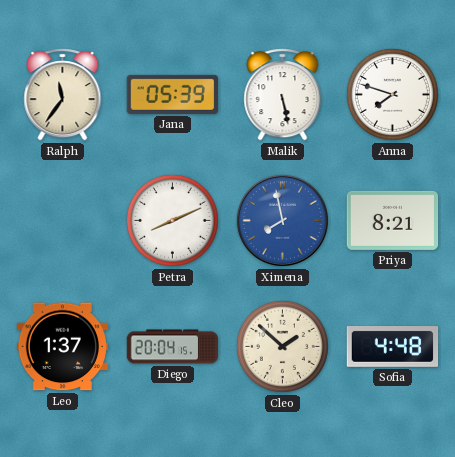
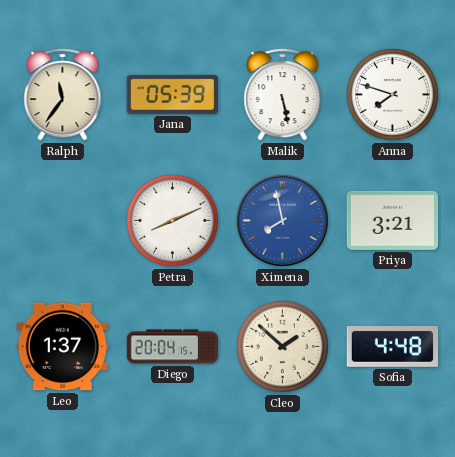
Priya: 8:21 -> 3:21
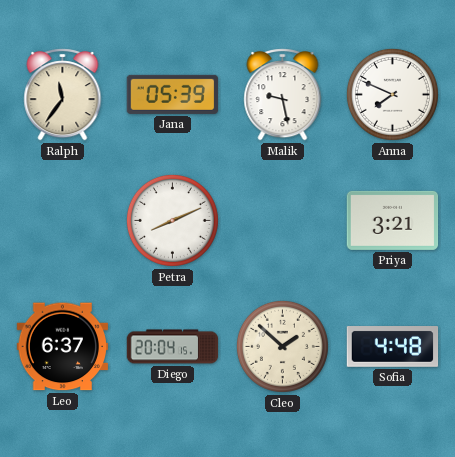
Malik: 5:28 -> 9:28
Anna: 7:48 -> 7:49
Ximena: 7:58 -> none
Leo: 1:37 -> 6:37
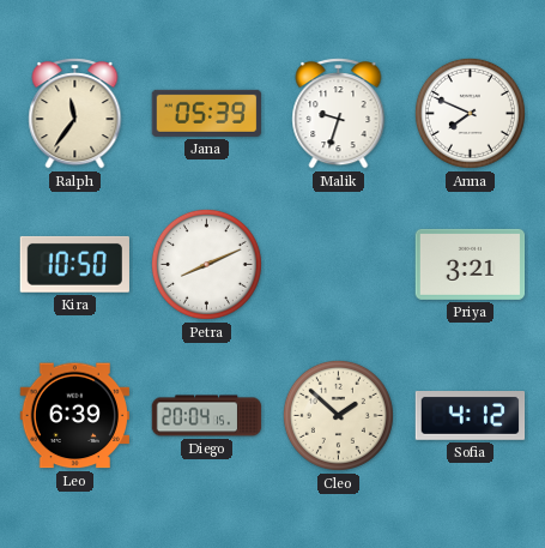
Malik: 9:28 -> 9:33
Kira: none -> 10:50
Leo: 6:37 -> 6:39
Sofia: 4:48 -> 4:12
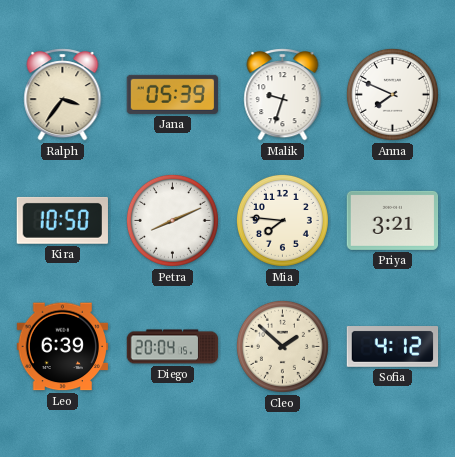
Ralph: 11:36 -> 3:36
Mia: none -> 7:46
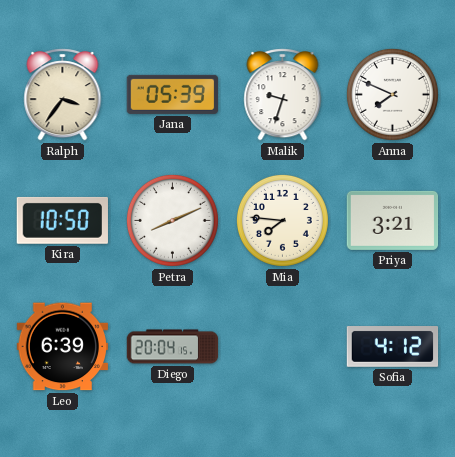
Cleo: 1:52 -> none
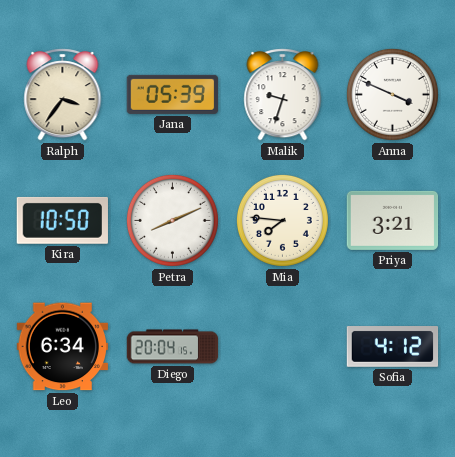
Anna: 7:49 -> 3:49
Leo: 6:39 -> 6:34
